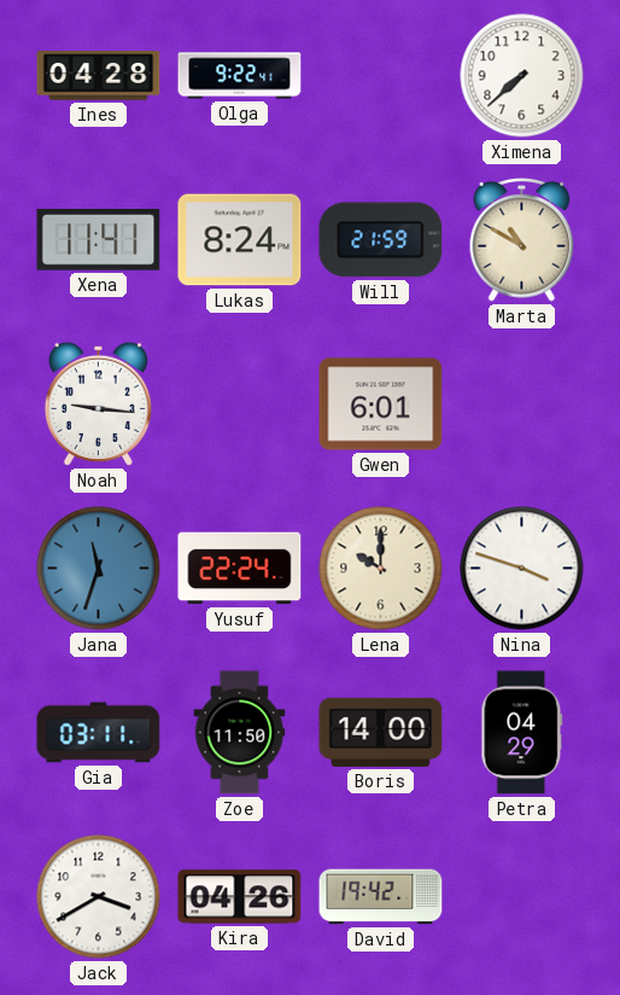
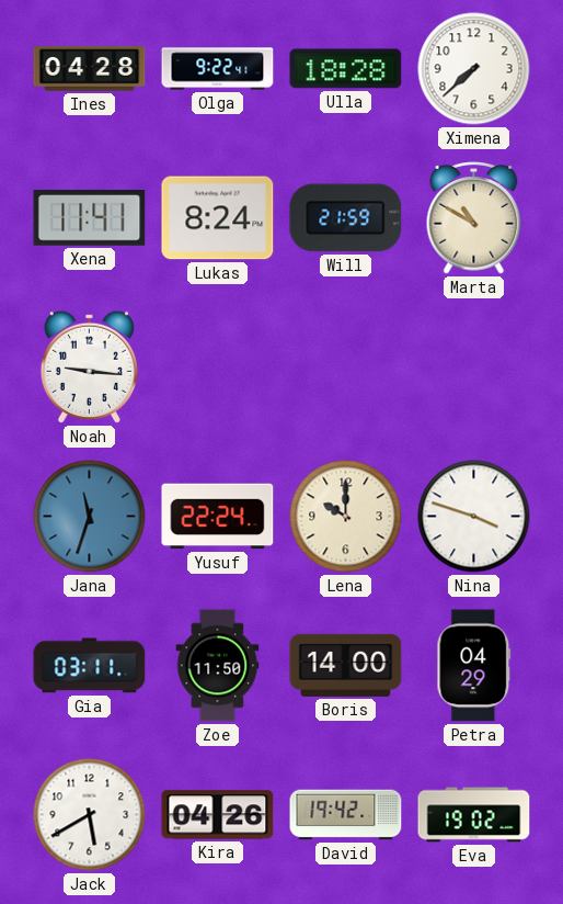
Ulla: none -> 18:28
Gwen: 6:01 -> none
Jack: 3:40 -> 5:40
Eva: none -> 19:02
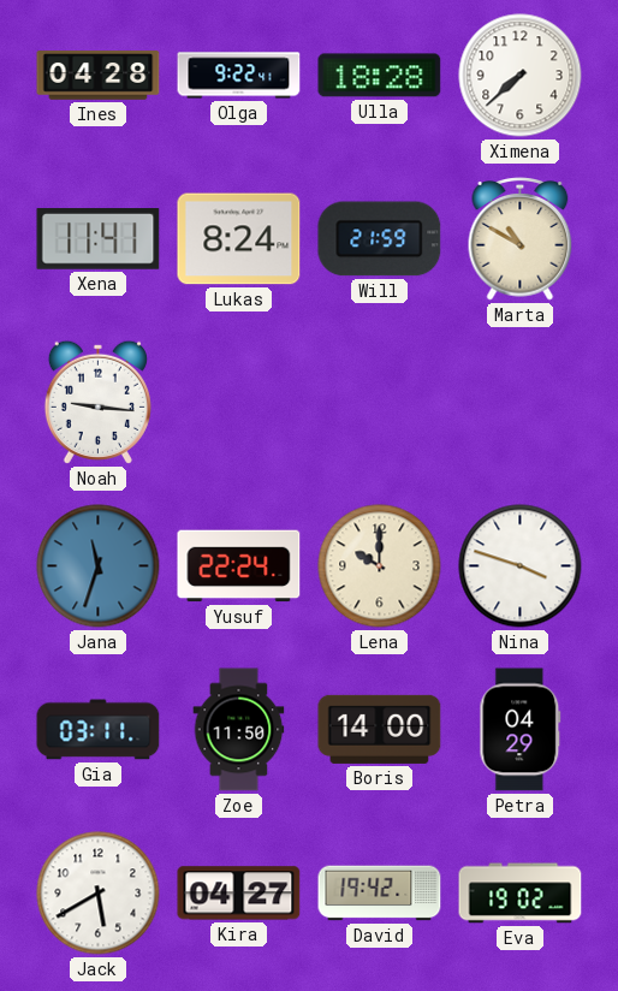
Kira: 04:26 -> 04:27
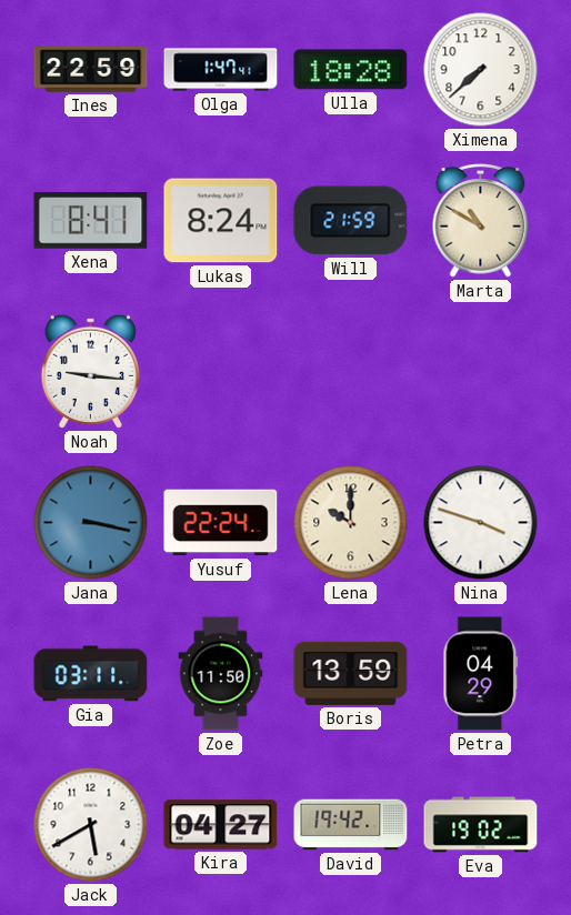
Ines: 04:28 -> 22:59
Olga: 9:22 -> 1:47
Xena: 11:41 -> 8:41
Jana: 11:33 -> 3:17
Boris: 14:00 -> 13:59
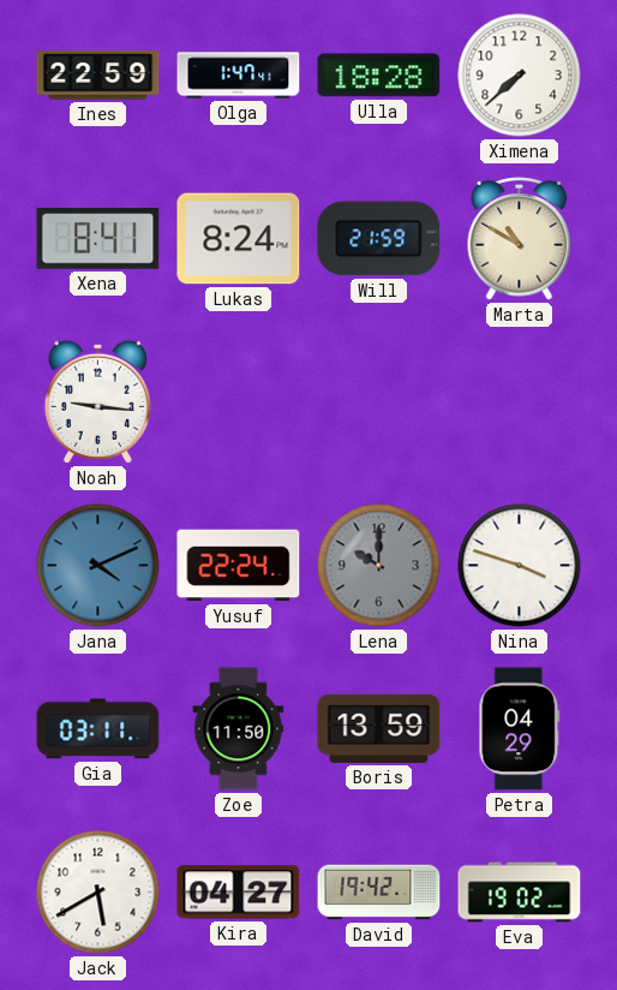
Jana: 3:17 -> 4:11
Lena dial: cream -> grey
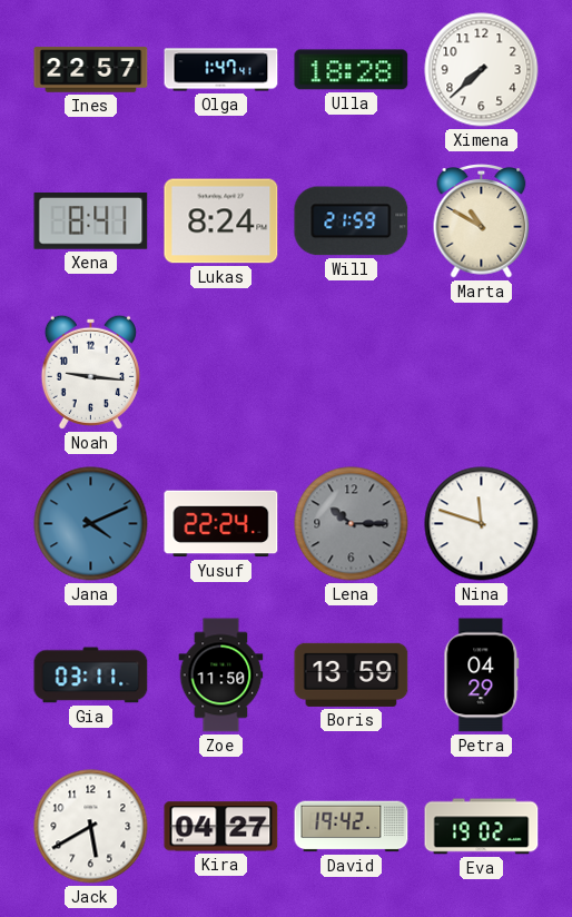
Ines: 22:59 -> 22:57
Lena: 10:00 -> 10:15
Nina: 3:48 -> 11:48
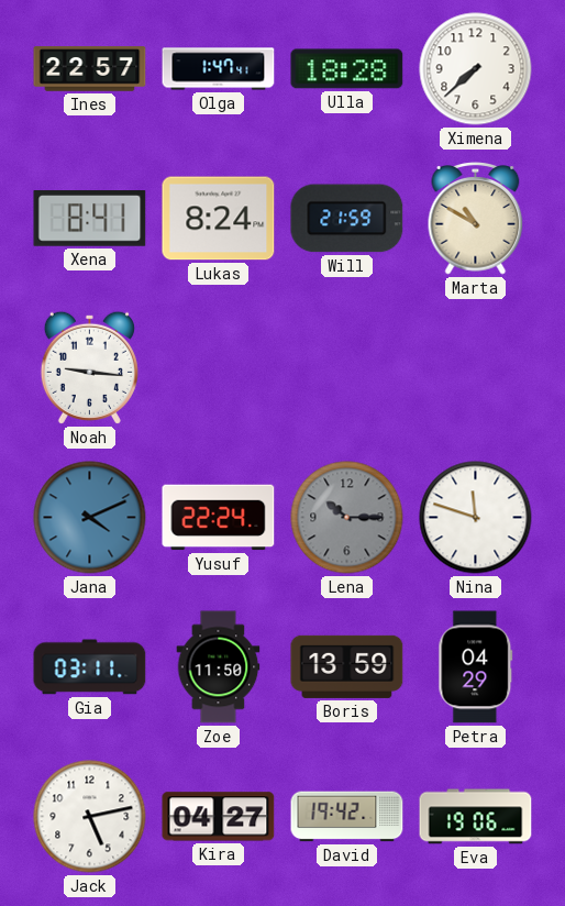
Jack: 5:40 -> 5:13
Eva: 19:02 -> 19:06
